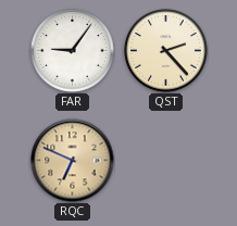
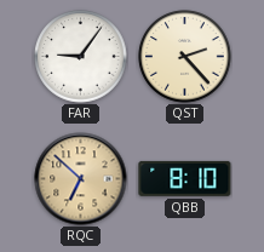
RQC: 6:49 -> 6:52
QBB: none -> 8:10
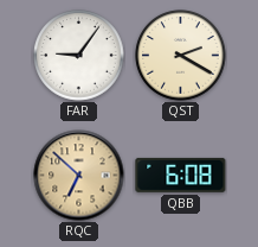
QST: 2:23 -> 2:20
QBB: 8:10 -> 6:08
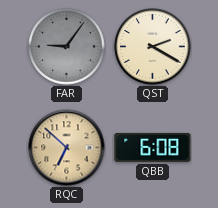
FAR dial: white -> grey
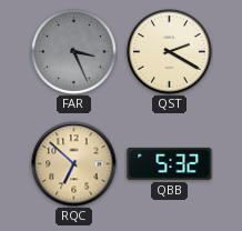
FAR: 9:06 -> 3:26
QBB: 6:08 -> 5:32
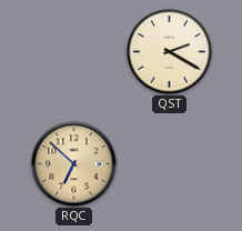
FAR: 3:26 -> none
QBB: 5:32 -> none
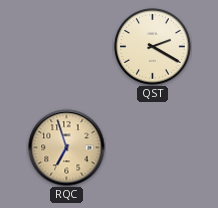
RQC: 6:52 -> 6:57
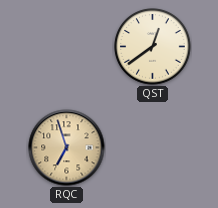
QST: 2:20 -> 12:39
